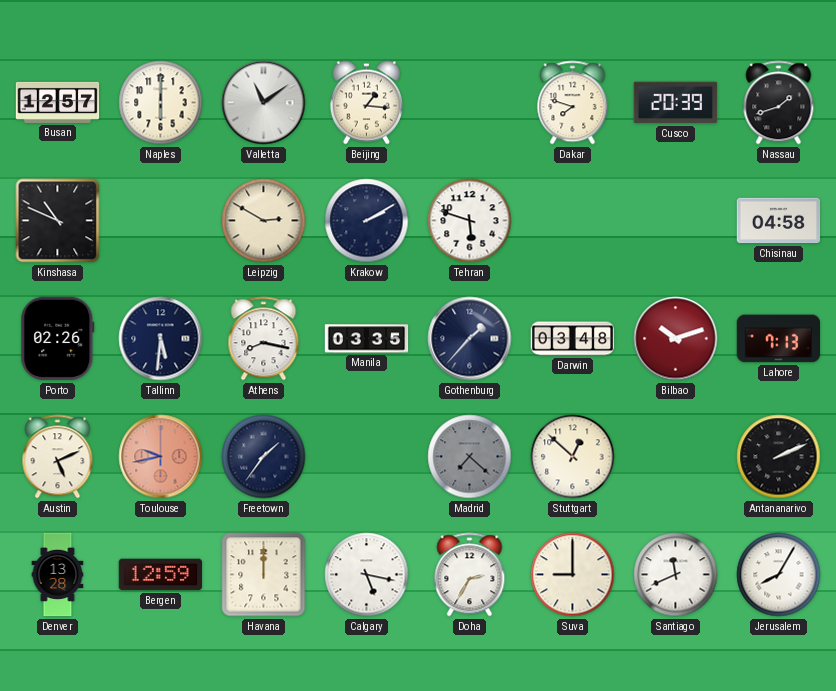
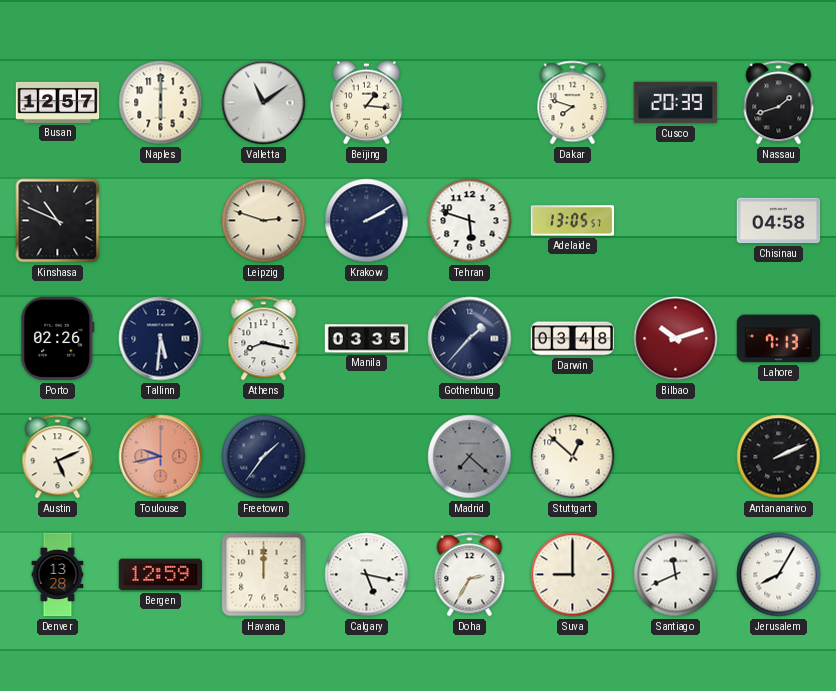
Leipzig: 2:50 -> 2:48
Adelaide: none -> 13:05
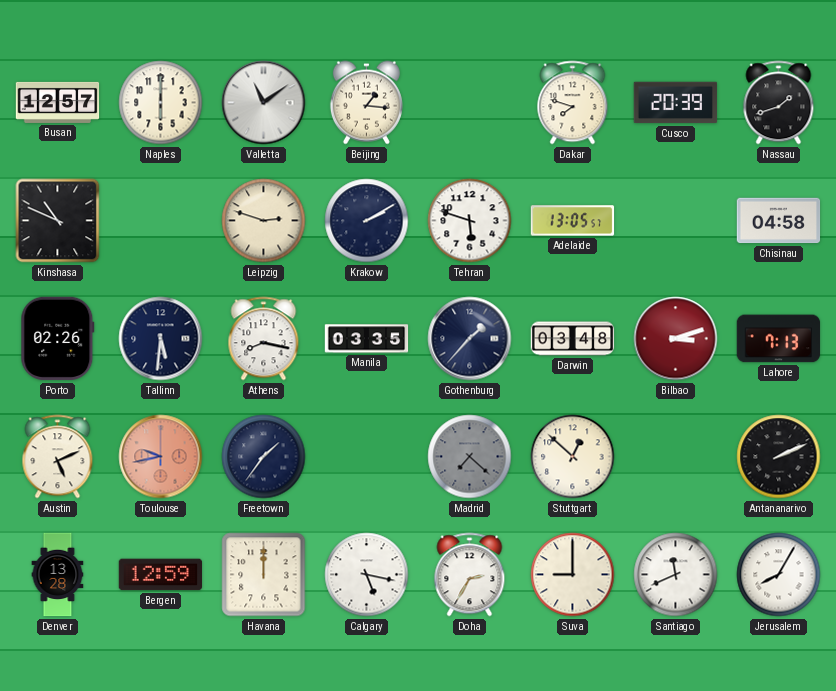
Bilbao: 10:12 -> 3:12
